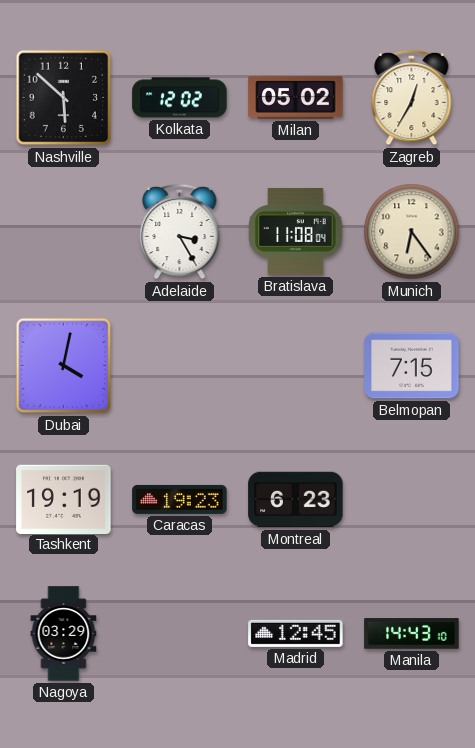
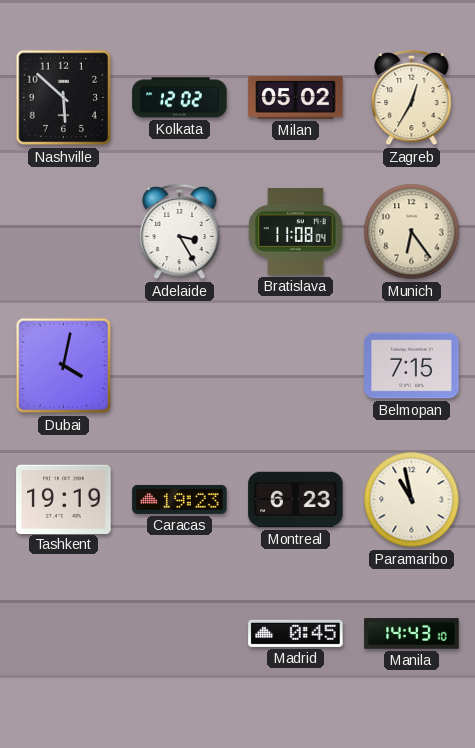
Paramaribo: none -> 10:58
Nagoya: 03:29 -> none
Madrid: 12:45 -> 0:45
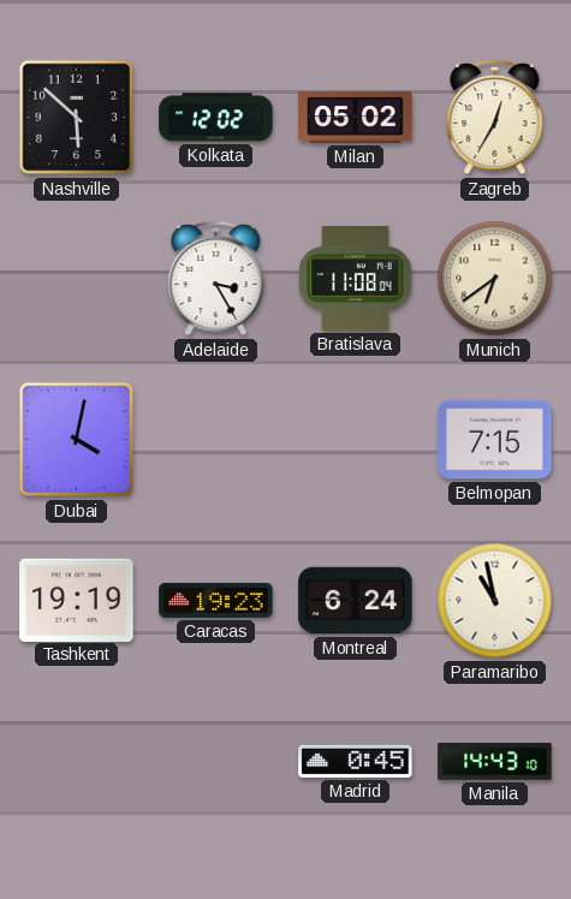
Munich: 6:24 -> 6:39
Montreal: 6:23 -> 6:24
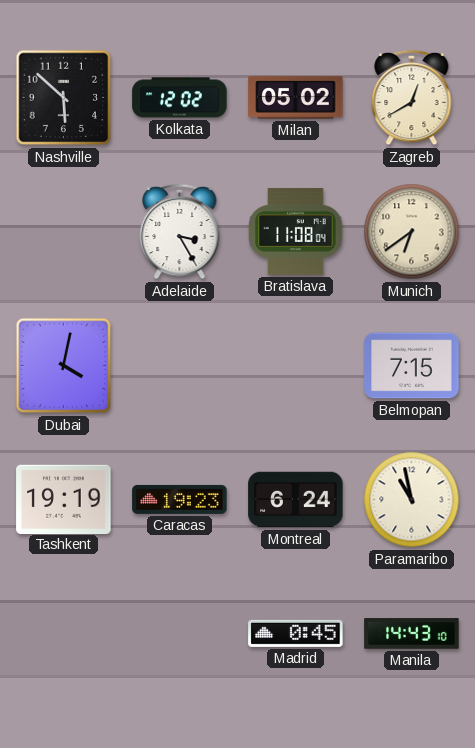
Zagreb: 12:35 -> 12:40
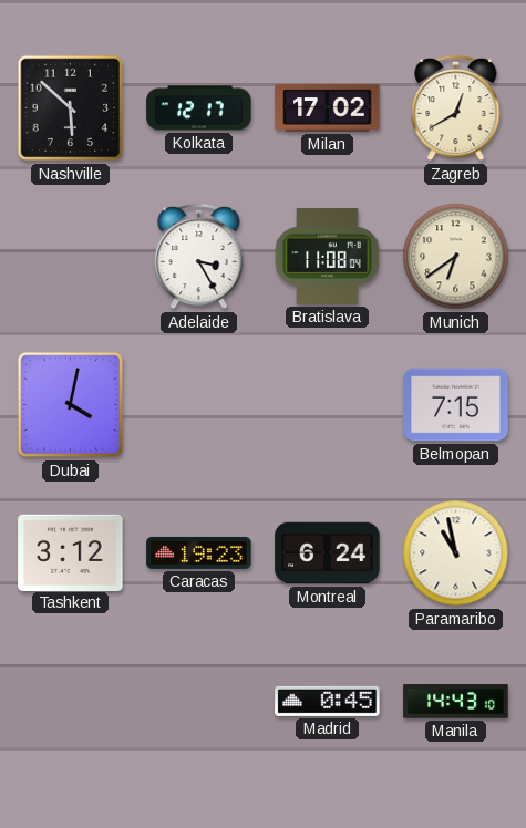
Kolkata: 12:02 -> 12:17
Milan: 05:02 -> 17:02
Tashkent: 19:19 -> 3:12
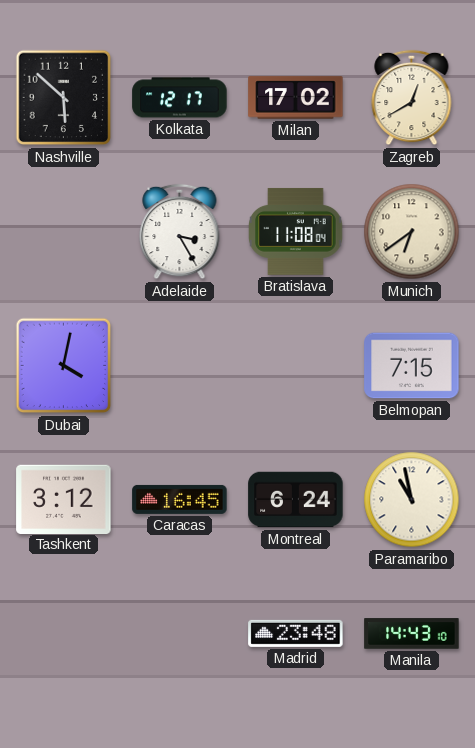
Caracas: 19:23 -> 16:45
Madrid: 0:45 -> 23:48
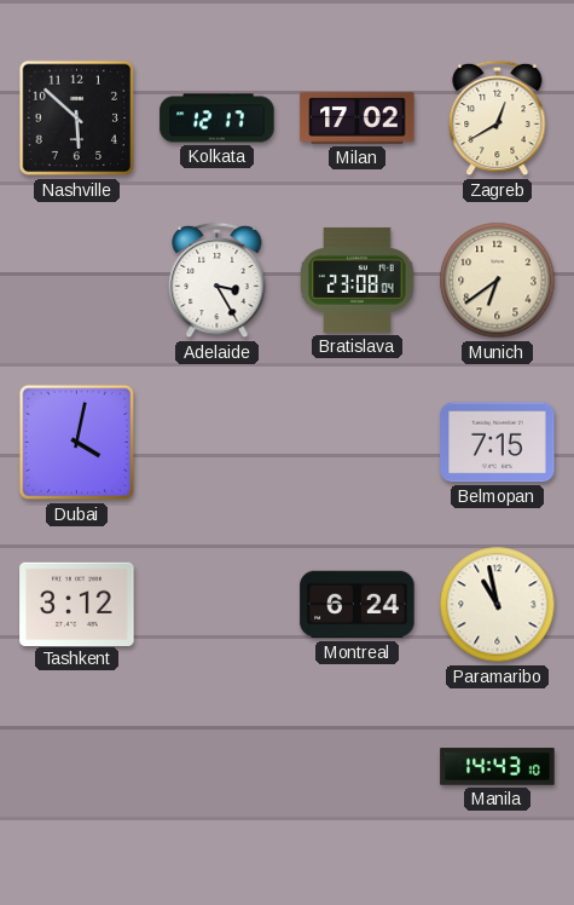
Bratislava: 11:08 -> 23:08
Caracas: 16:45 -> none
Madrid: 23:48 -> none
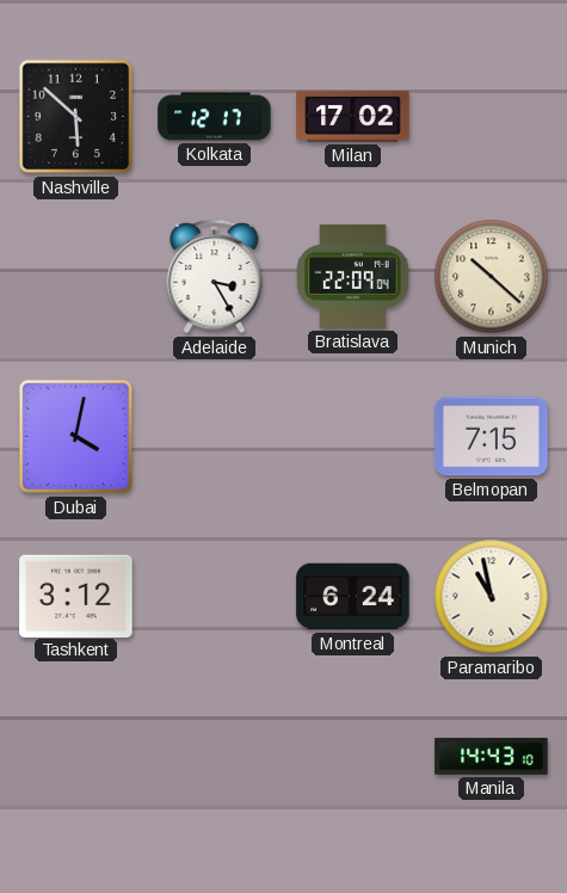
Zagreb: 12:40 -> none
Bratislava: 23:08 -> 22:09
Munich: 6:39 -> 10:22
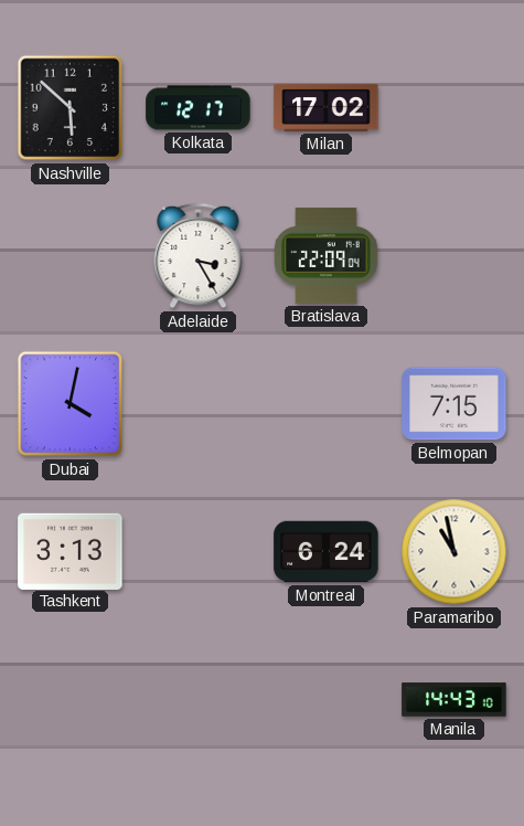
Munich: 10:22 -> none
Tashkent: 3:12 -> 3:13
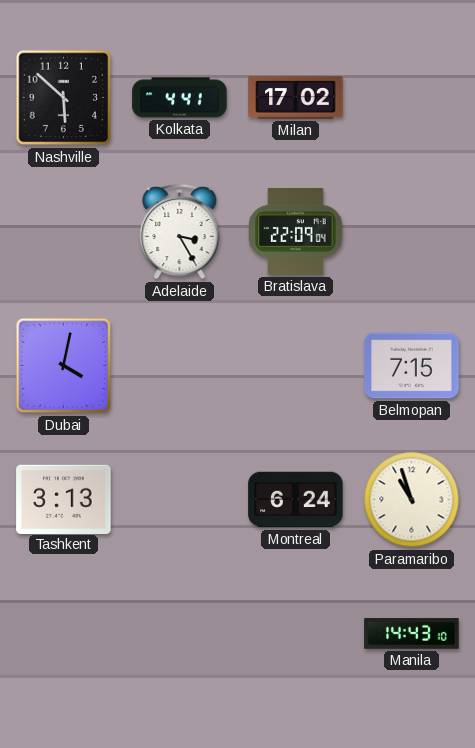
Kolkata: 12:17 -> 4:41
Paramaribo: 10:58 -> 10:57
